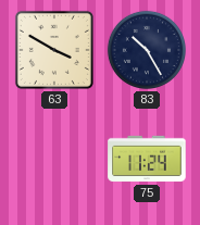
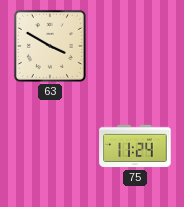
83: 10:25 -> none
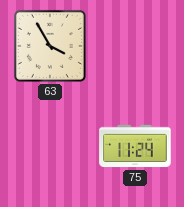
63: 3:50 -> 3:55
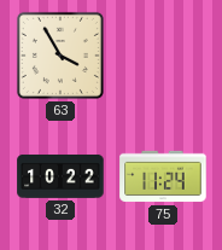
32: none -> 10:22
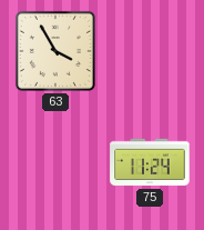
32: 10:22 -> none
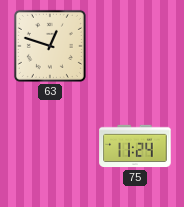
63: 3:55 -> 12:48
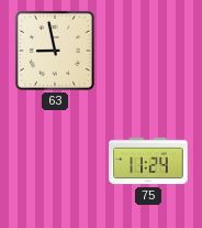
63: 12:48 -> 8:58
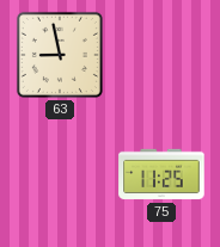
75: 11:24 -> 11:25
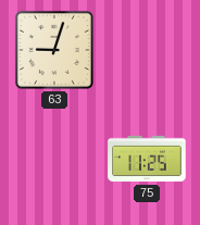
63: 8:58 -> 9:03
